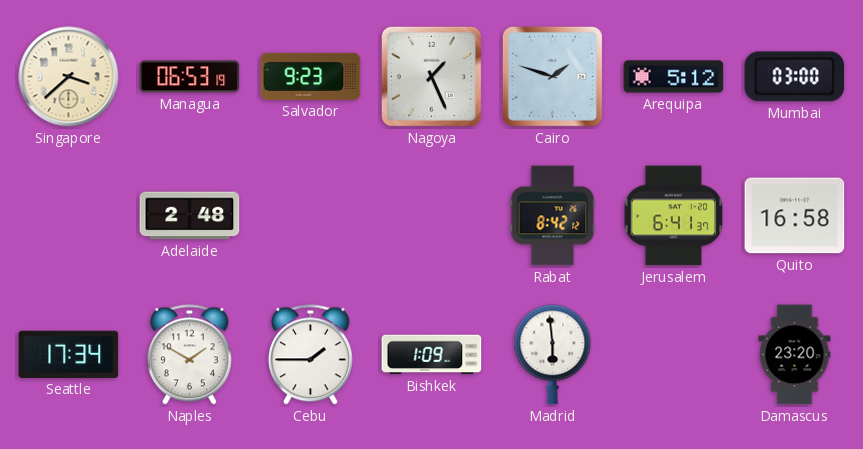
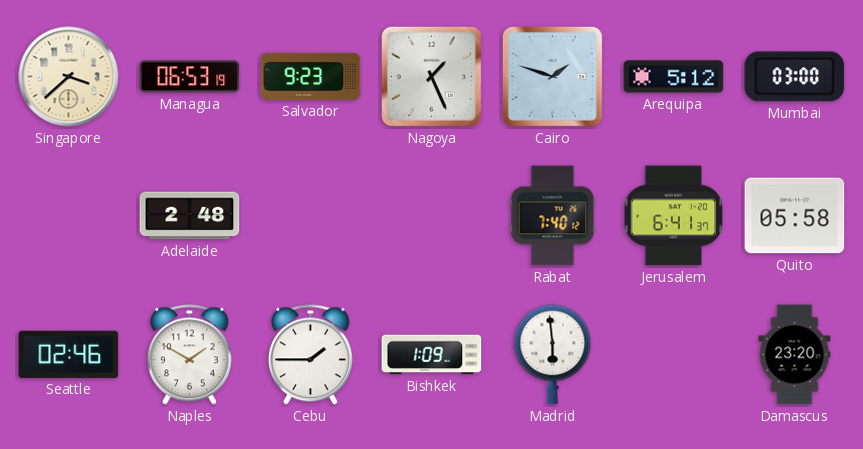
Rabat: 8:42 -> 7:40
Quito: 16:58 -> 05:58
Seattle: 17:34 -> 02:46
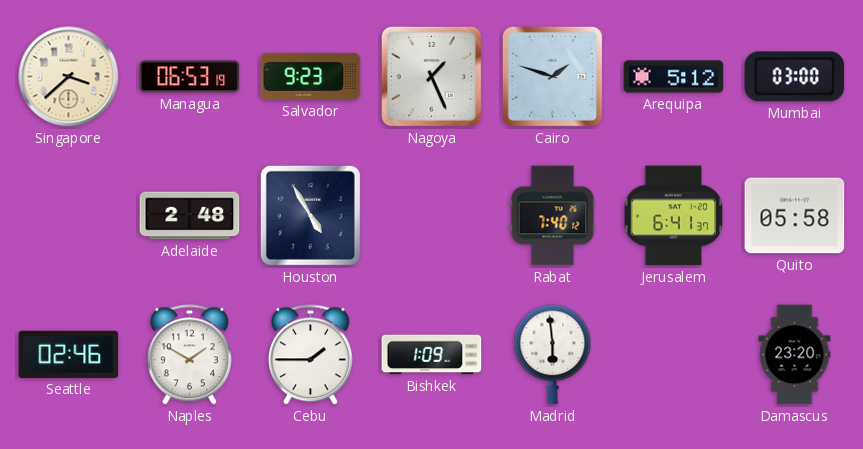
Houston: none -> 4:55
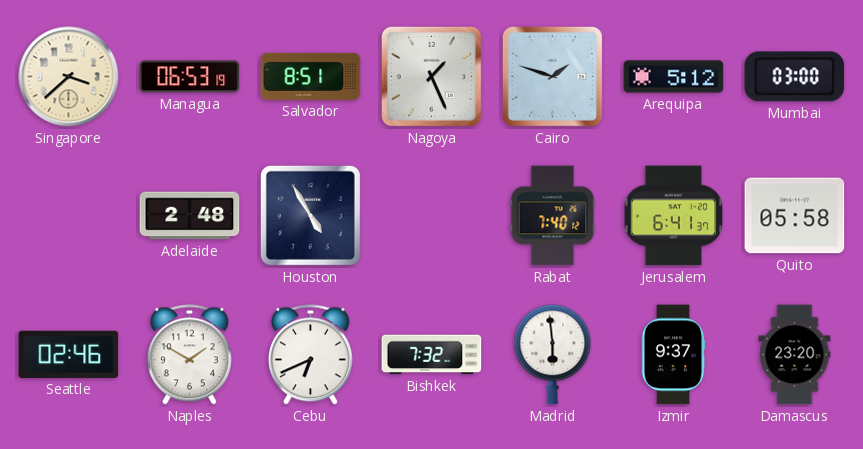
Salvador: 9:23 -> 8:51
Cebu: 1:45 -> 6:41
Bishkek: 1:09 -> 7:32
Izmir: none -> 9:37
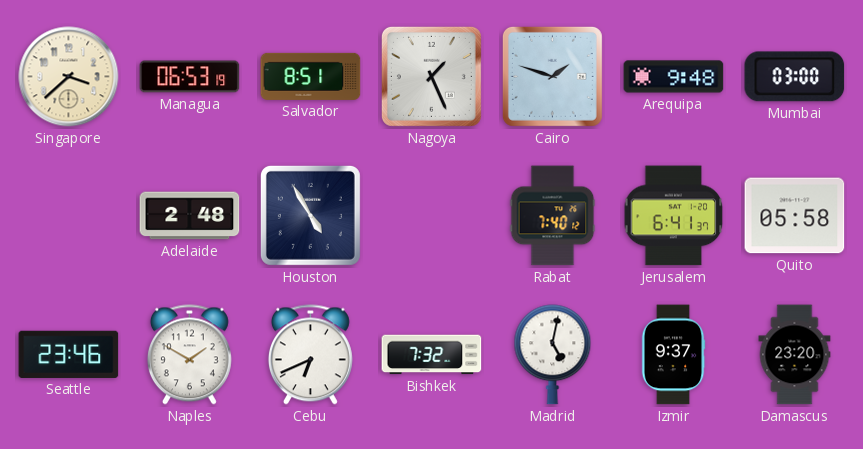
Arequipa: 5:12 -> 9:48
Seattle: 02:46 -> 23:46
Madrid: 5:59 -> 5:02
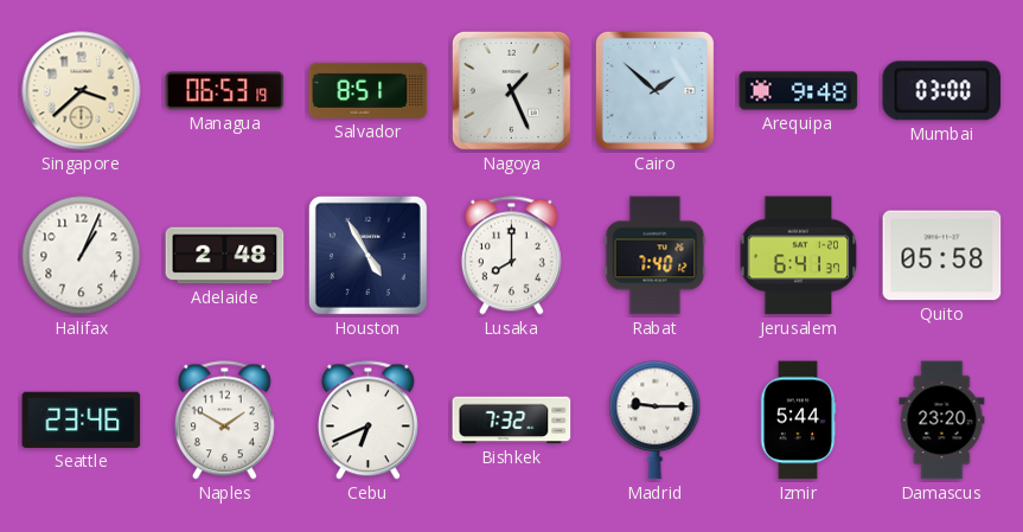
Cairo: 1:48 -> 1:52
Halifax: none -> 1:04
Lusaka: none -> 8:00
Madrid: 5:02 -> 9:15
Izmir: 9:37 -> 5:44
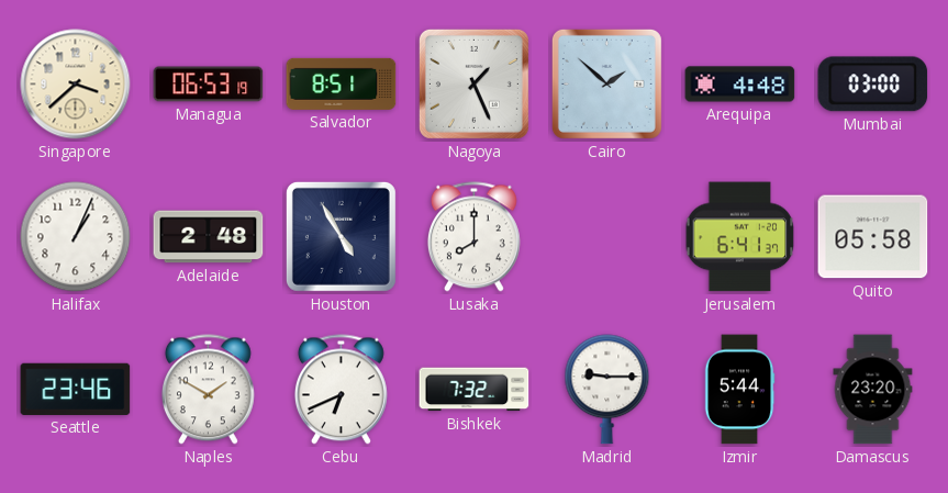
Arequipa: 9:48 -> 4:48
Rabat: 7:40 -> none
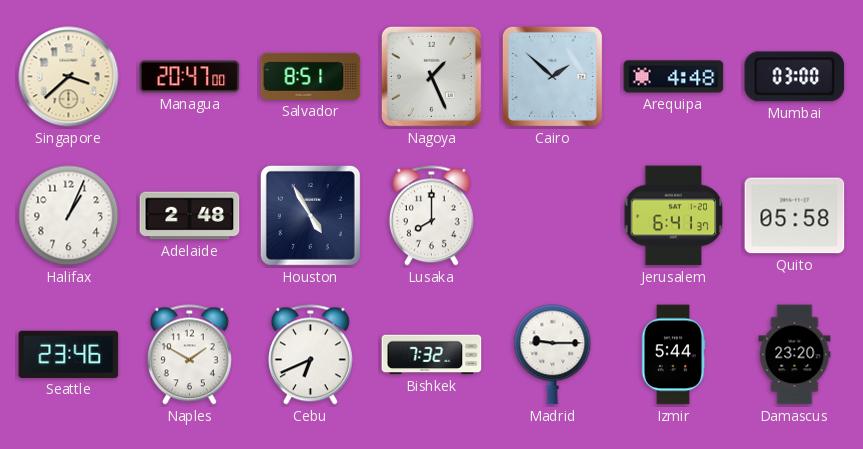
Managua: 06:53 -> 20:47
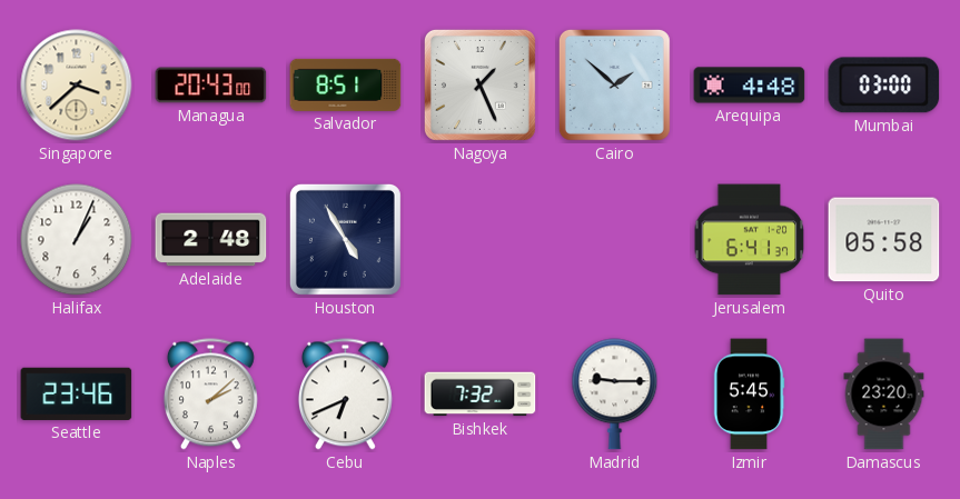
Managua: 20:47 -> 20:43
Lusaka: 8:00 -> none
Naples: 1:50 -> 2:08
Izmir: 5:44 -> 5:45
